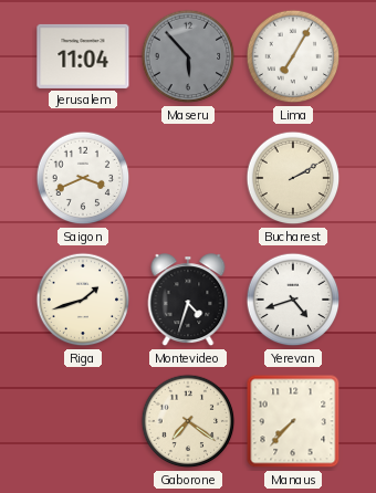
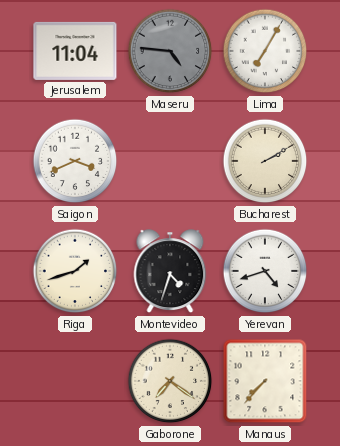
Maseru: 5:53 -> 4:46
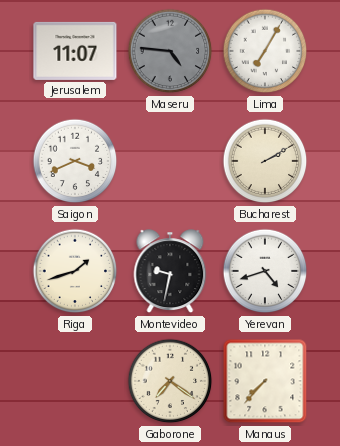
Jerusalem: 11:04 -> 11:07
Montevideo: 4:33 -> 9:32
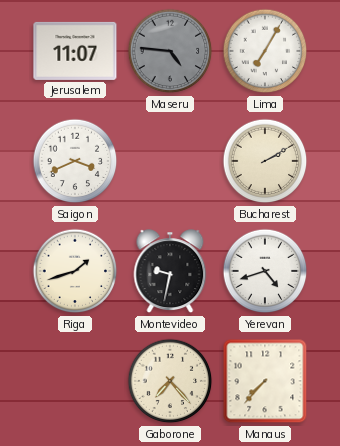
Gaborone: 7:21 -> 7:23
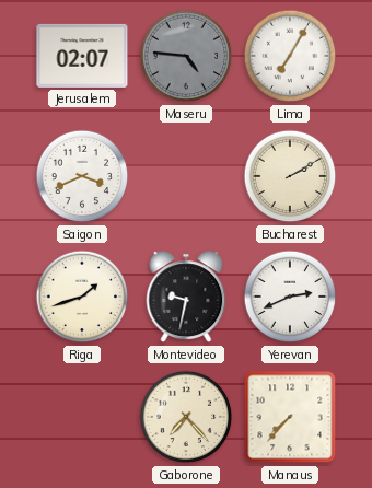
Jerusalem: 11:07 -> 02:07
Yerevan: 4:42 -> 2:41
